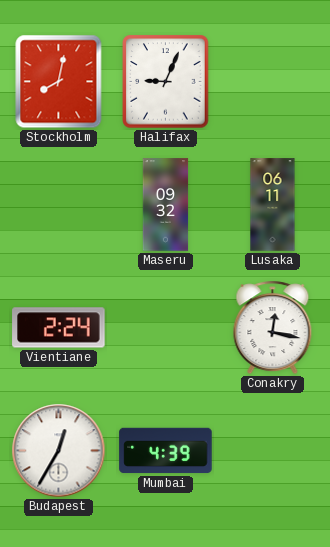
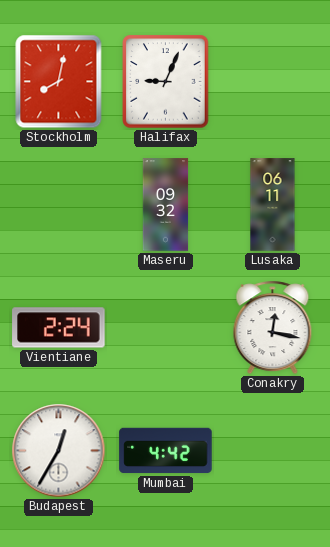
Mumbai: 4:39 -> 4:42
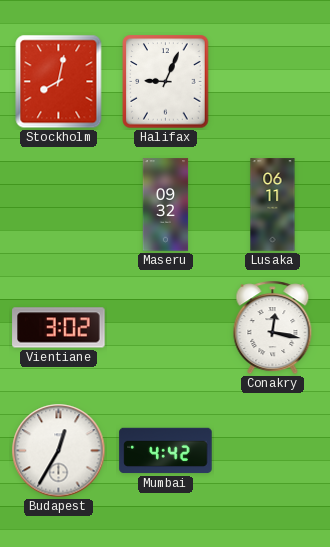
Vientiane: 2:24 -> 3:02
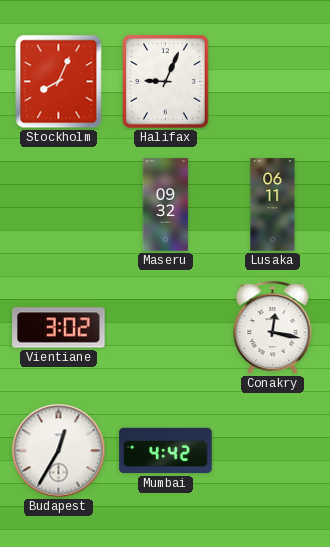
Stockholm: 8:02 -> 8:04
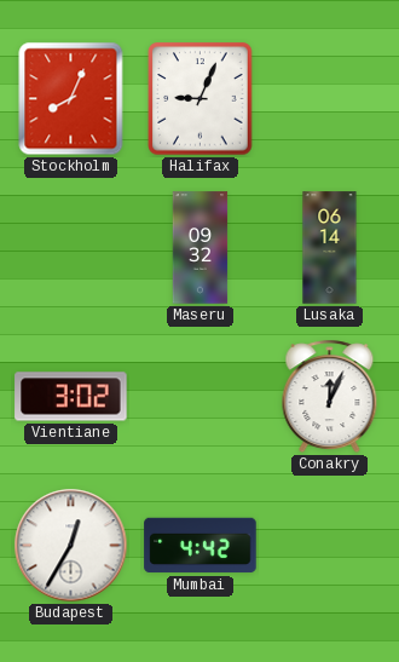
Lusaka: 06:11 -> 06:14
Conakry: 12:17 -> 12:04
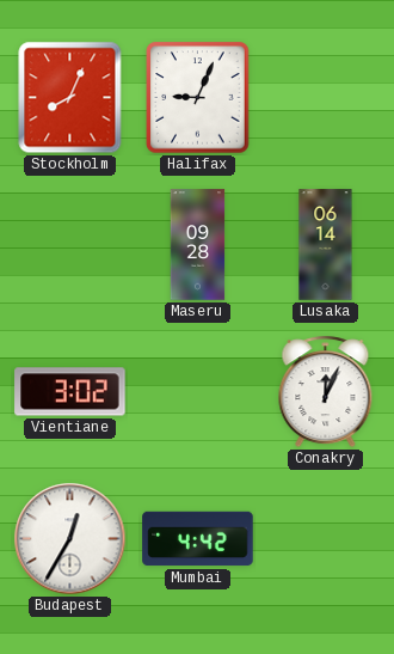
Maseru: 09:32 -> 09:28
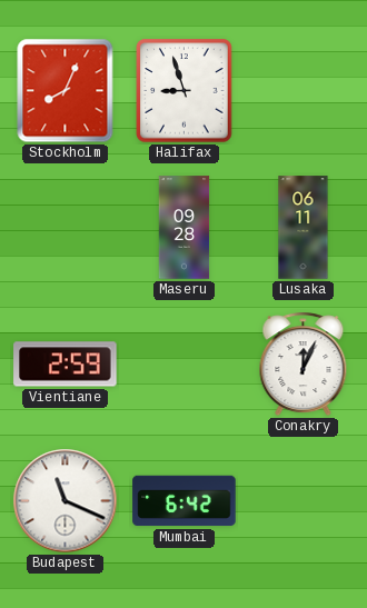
Halifax: 9:04 -> 8:57
Lusaka: 06:14 -> 06:11
Vientiane: 3:02 -> 2:59
Budapest: 12:35 -> 11:19
Mumbai: 4:42 -> 6:42
